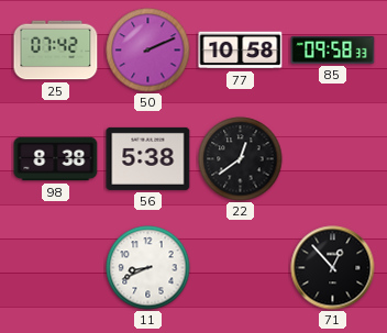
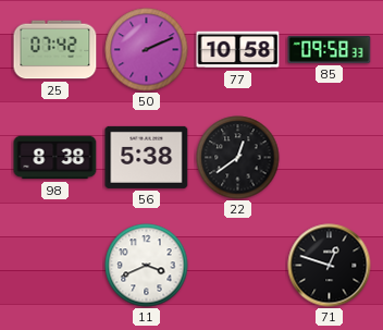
11: 8:41 -> 3:41
71: 12:53 -> 12:48
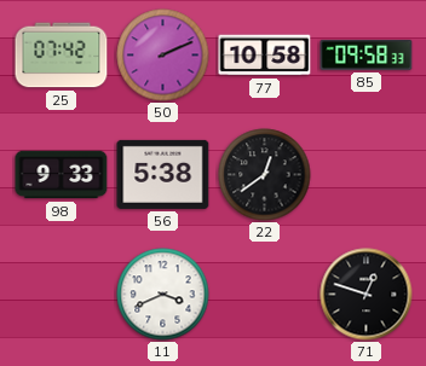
98: 8:38 -> 9:33
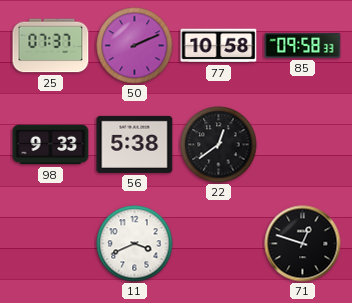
25: 07:42 -> 07:37
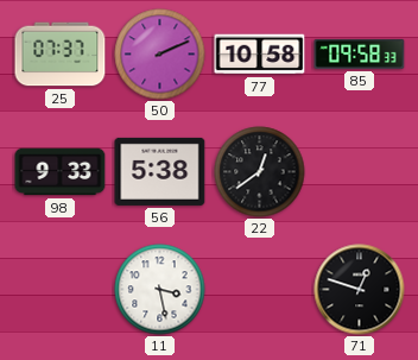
11: 3:41 -> 3:28
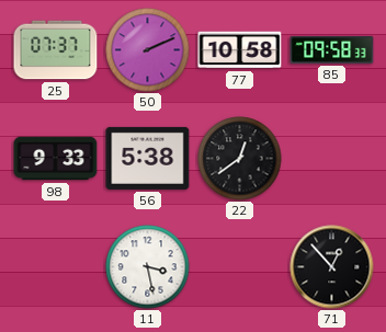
71: 12:48 -> 12:53
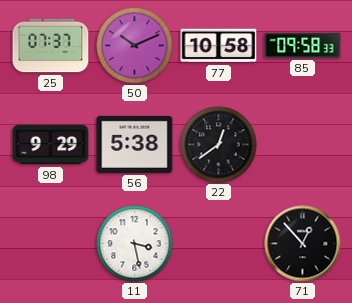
50: 2:11 -> 10:11
98: 9:33 -> 9:29
